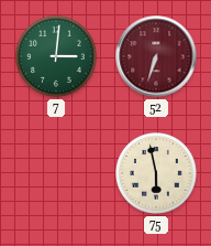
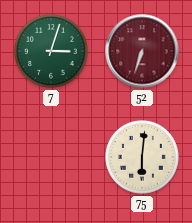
7: 3:01 -> 3:03
75: 5:58 -> 6:01
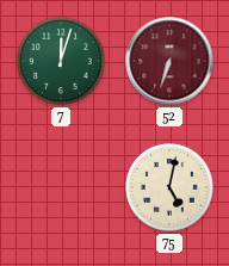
7: 3:03 -> 12:03
75: 6:01 -> 5:02
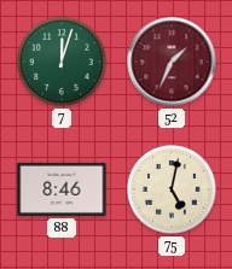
52: 6:33 -> 1:34
88: none -> 8:46
